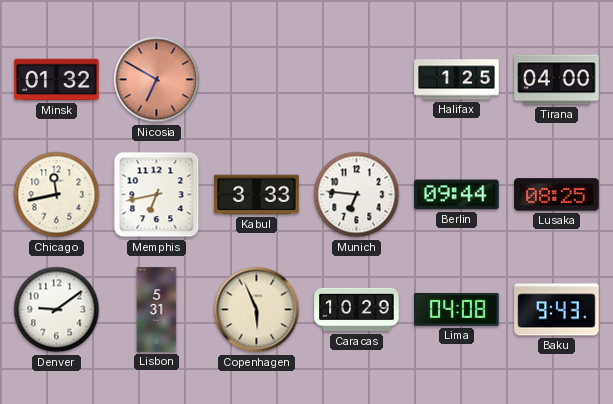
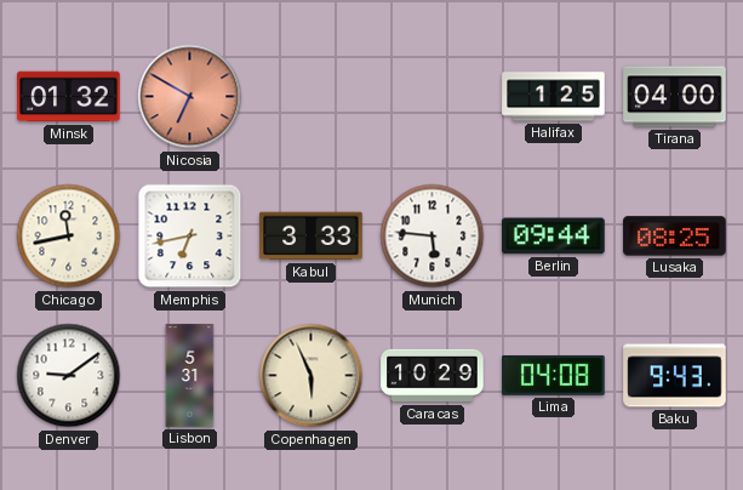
Munich: 6:46 -> 5:46
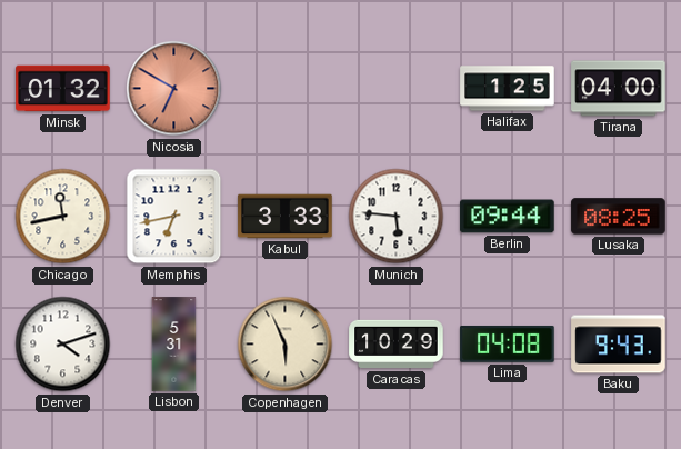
Denver: 9:09 -> 4:12
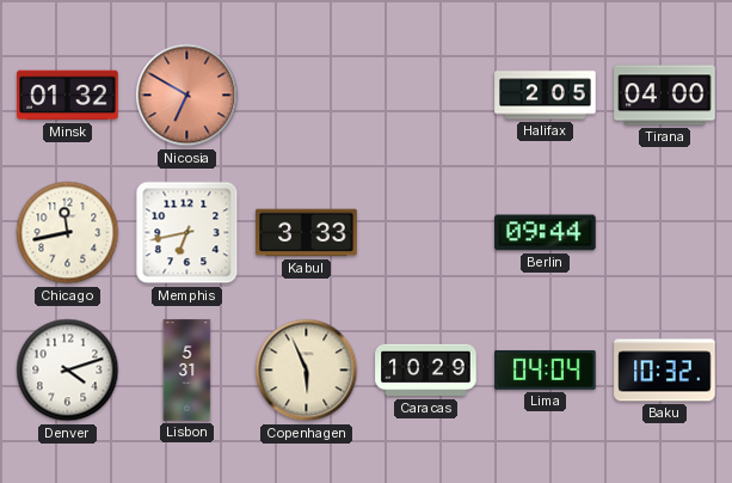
Halifax: 1:25 -> 2:05
Munich: 5:46 -> none
Lusaka: 08:25 -> none
Lima: 04:08 -> 04:04
Baku: 9:43 -> 10:32
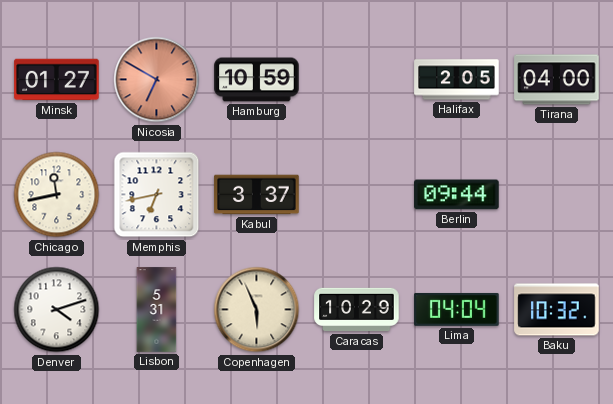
Minsk: 01:32 -> 01:27
Hamburg: none -> 10:59
Kabul: 3:33 -> 3:37
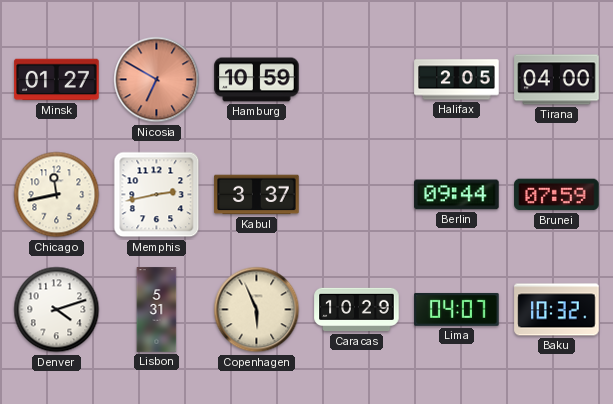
Memphis: 6:43 -> 2:43
Brunei: none -> 07:59
Lima: 04:04 -> 04:07
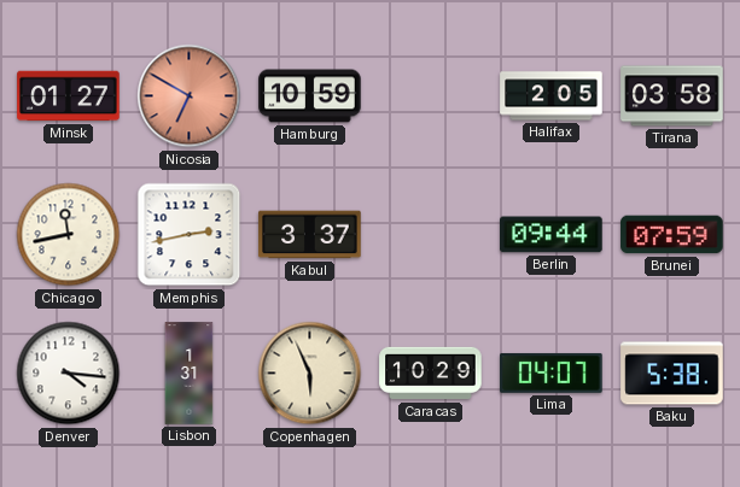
Tirana: 04:00 -> 03:58
Denver: 4:12 -> 4:16
Lisbon: 5:31 -> 1:31
Baku: 10:32 -> 5:38
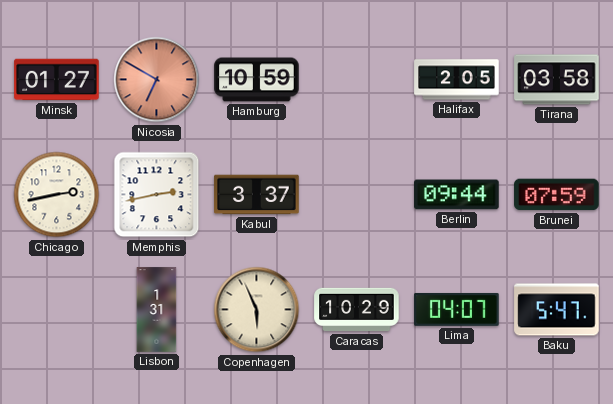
Chicago: 11:43 -> 2:43
Denver: 4:16 -> none
Baku: 5:38 -> 5:47
